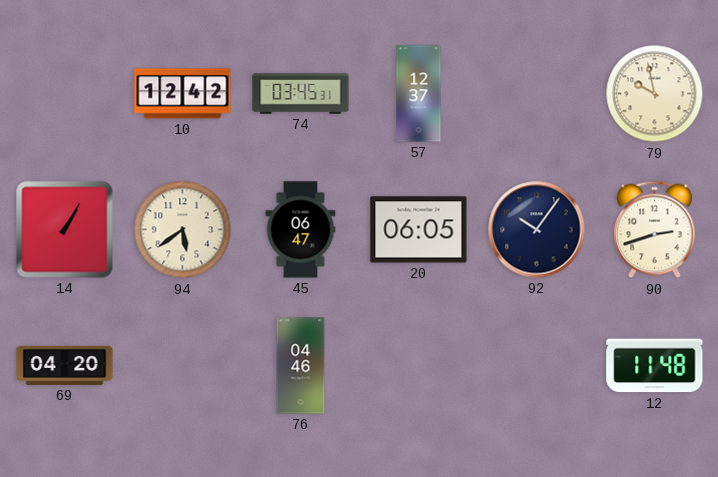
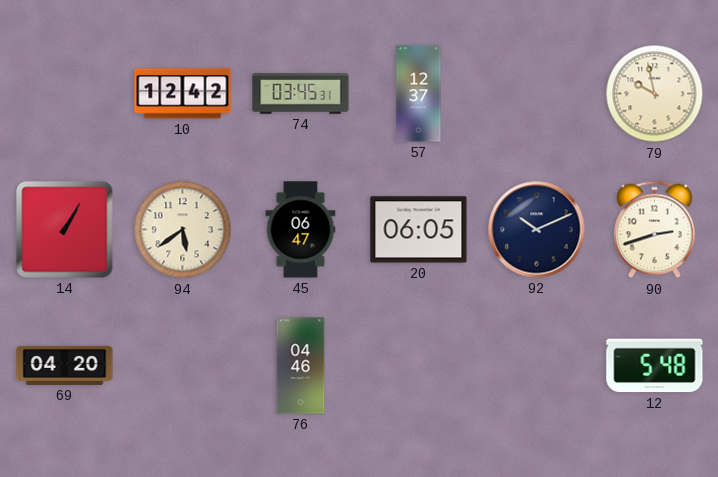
92: 10:06 -> 10:11
12: 11:48 -> 5:48
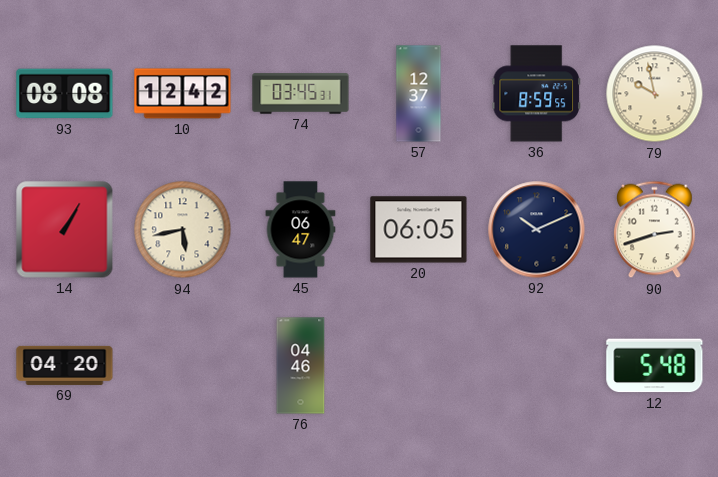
93: none -> 08:08
36: none -> 8:59
94: 5:39 -> 5:43
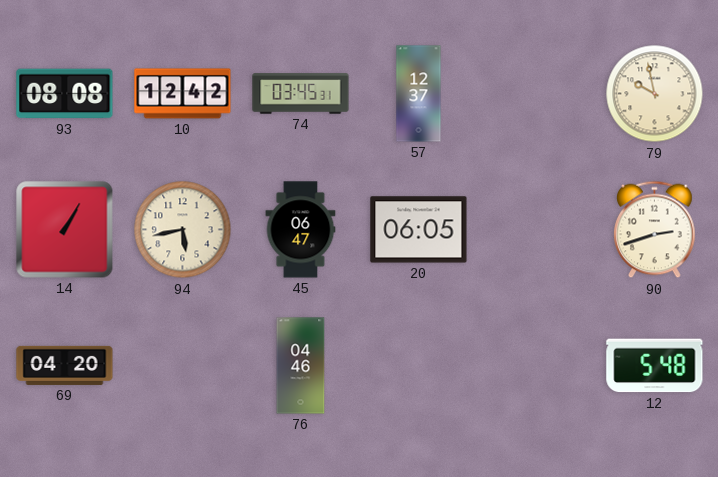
36: 8:59 -> none
92: 10:11 -> none
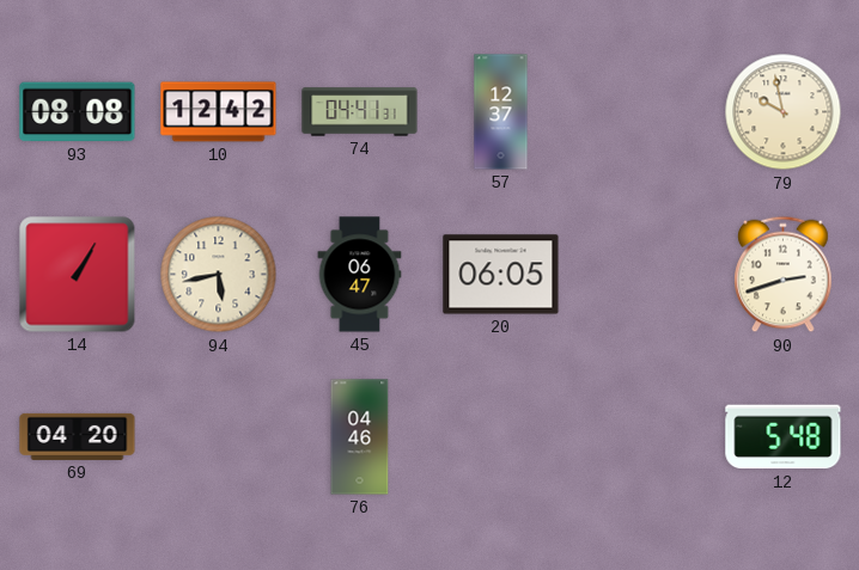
74: 03:45 -> 04:41
